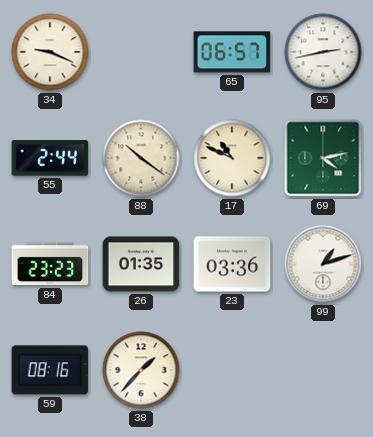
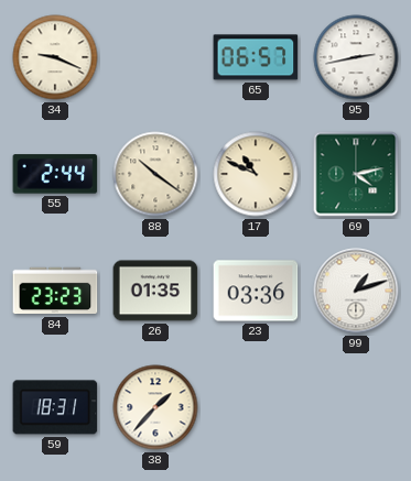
59: 08:16 -> 18:31
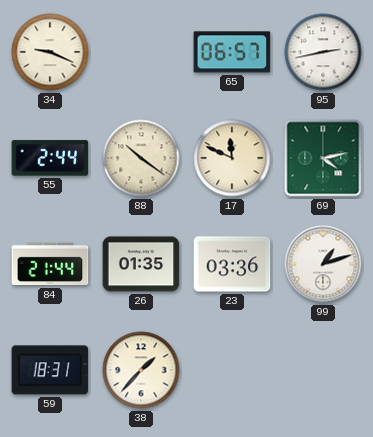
17: 10:49 -> 11:49
84: 23:23 -> 21:44
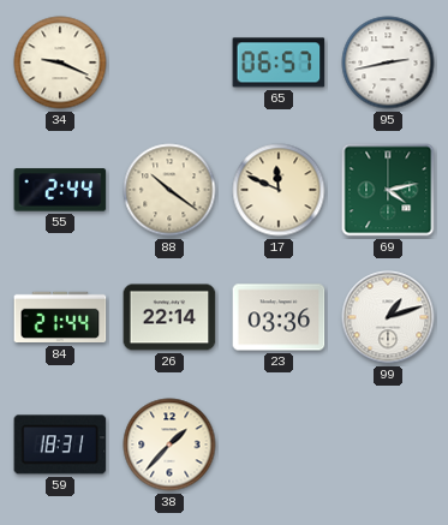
26: 01:35 -> 22:14
